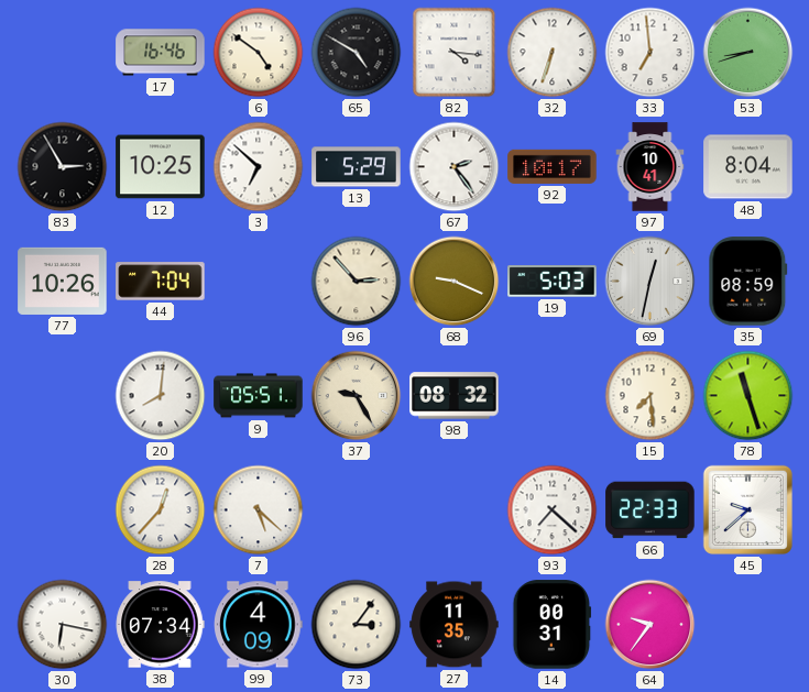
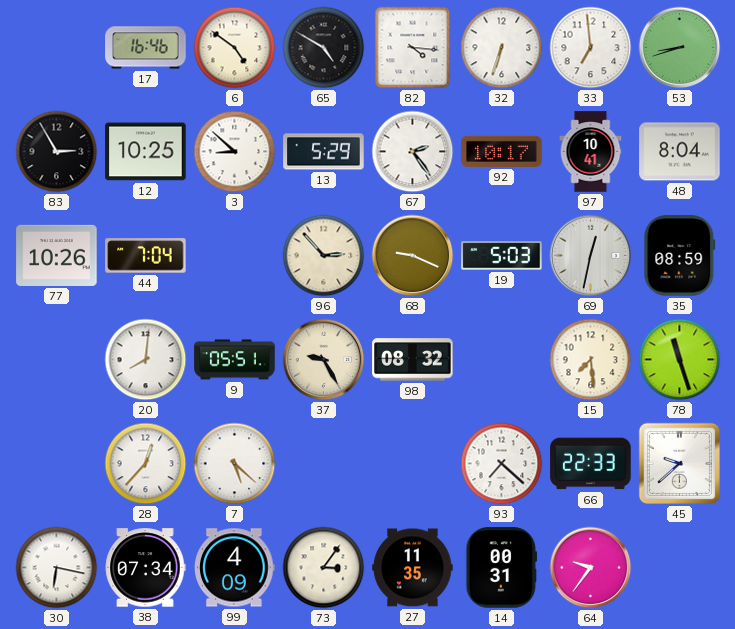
3: 6:52 -> 8:52
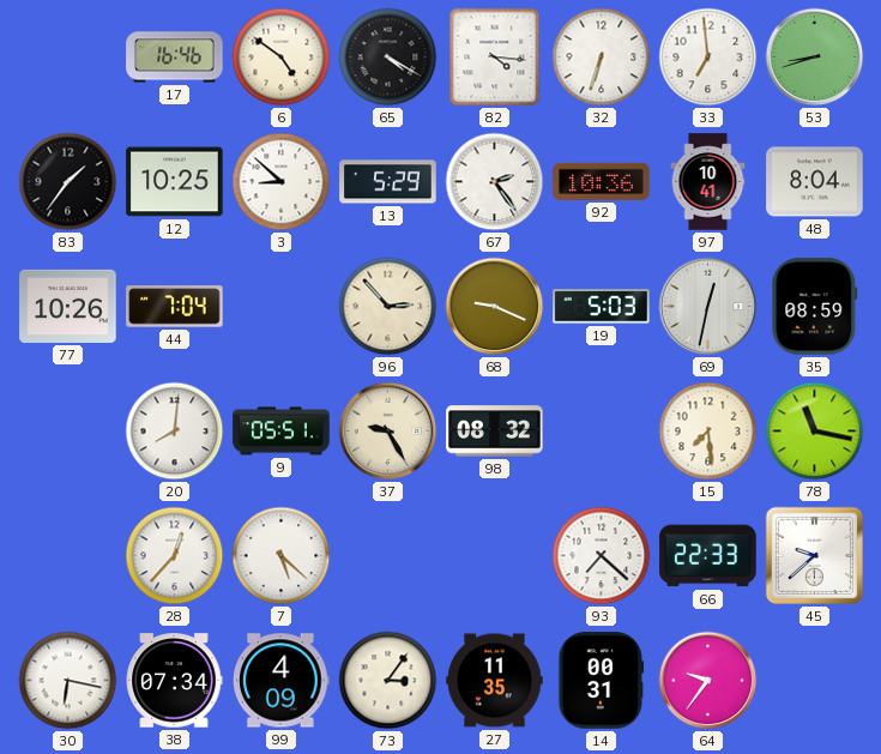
65: 4:50 -> 4:20
83: 2:55 -> 1:36
92: 10:17 -> 10:36
78: 11:27 -> 11:17
